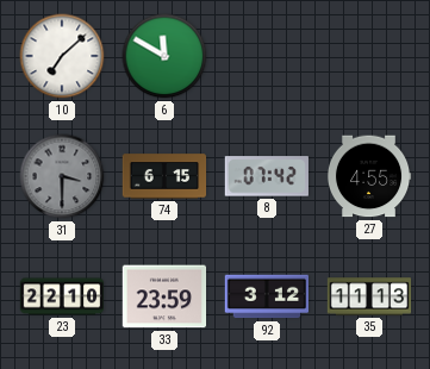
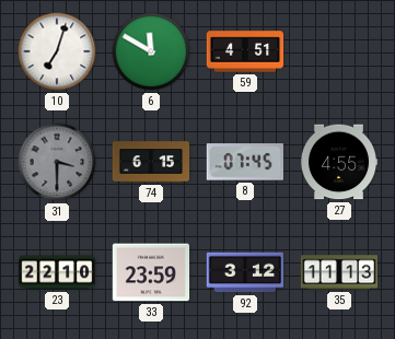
10: 7:08 -> 7:03
59: none -> 4:51
8: 07:42 -> 07:45
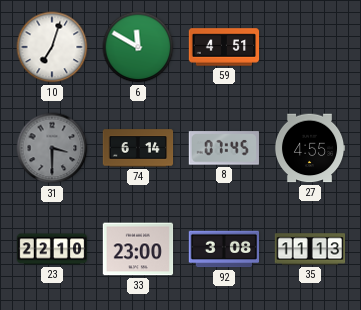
74: 6:15 -> 6:14
33: 23:59 -> 23:00
92: 3:12 -> 3:08
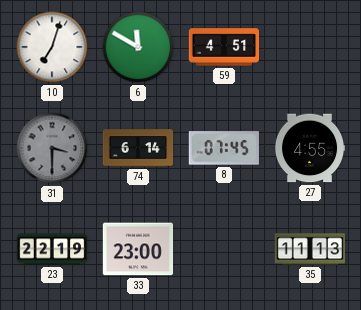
23: 22:10 -> 22:19
92: 3:08 -> none
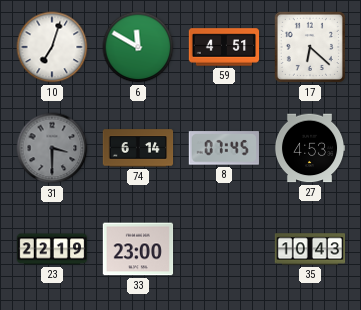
17: none -> 6:22
27: 4:55 -> 4:53
35: 11:13 -> 10:43
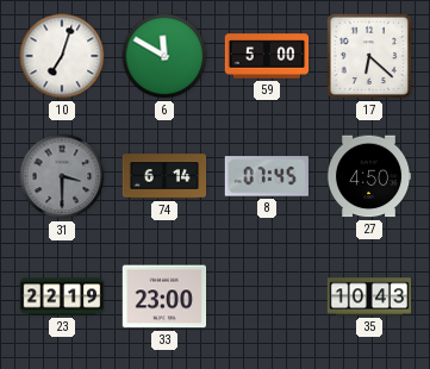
59: 4:51 -> 5:00
27: 4:53 -> 4:50
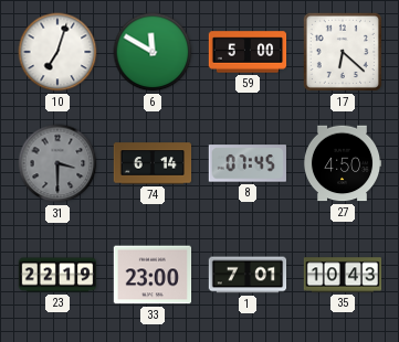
1: none -> 7:01
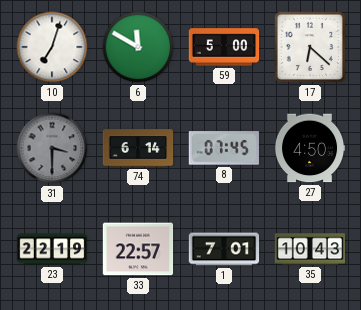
33: 23:00 -> 22:57
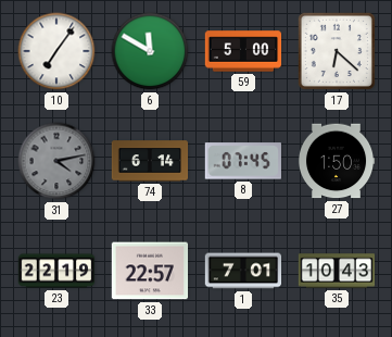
10: 7:03 -> 7:06
31: 3:30 -> 4:13
27: 4:50 -> 1:50
